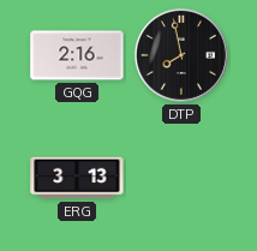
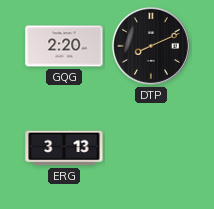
GQG: 2:16 -> 2:20
DTP: 7:58 -> 8:11
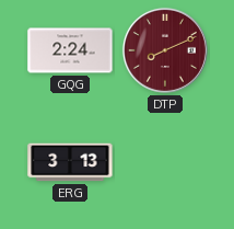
GQG: 2:20 -> 2:24
DTP dial: black -> burgundy
